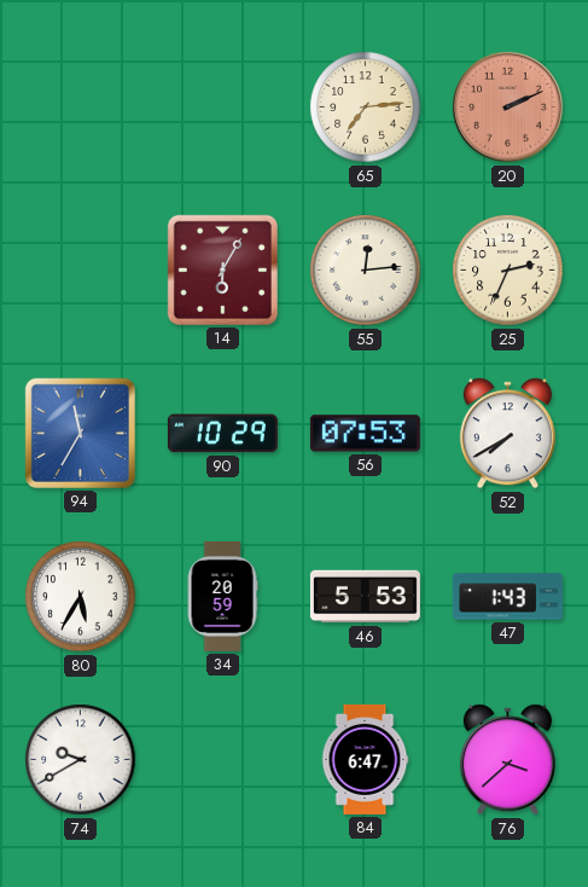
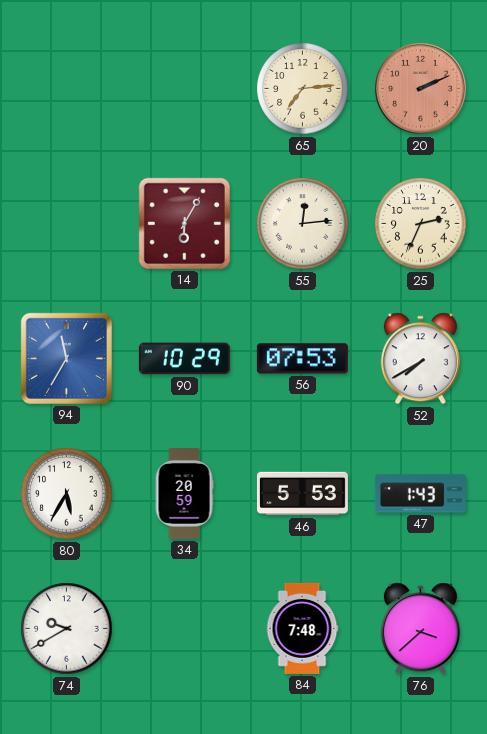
84: 6:47 -> 7:48
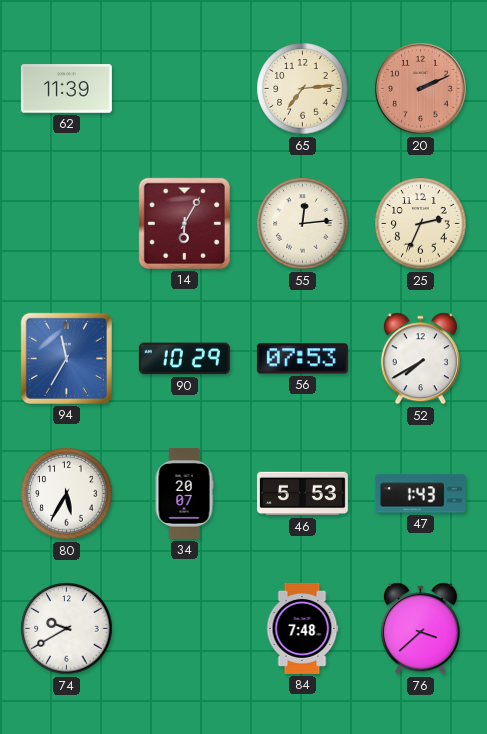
62: none -> 11:39
34: 20:59 -> 20:07
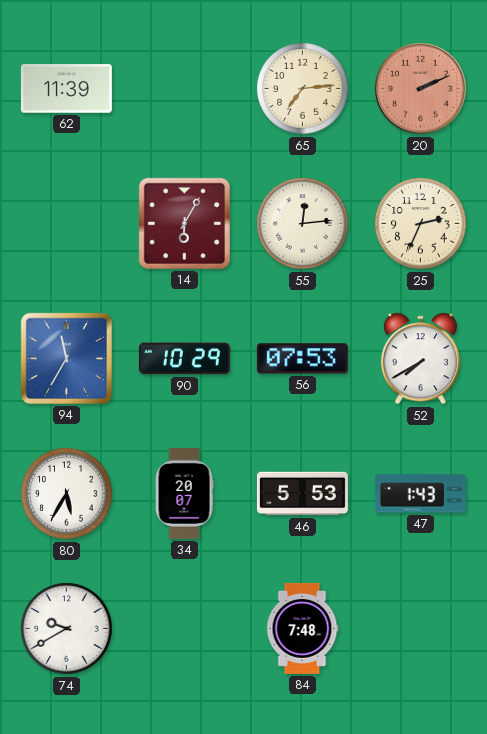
76: 3:38 -> none
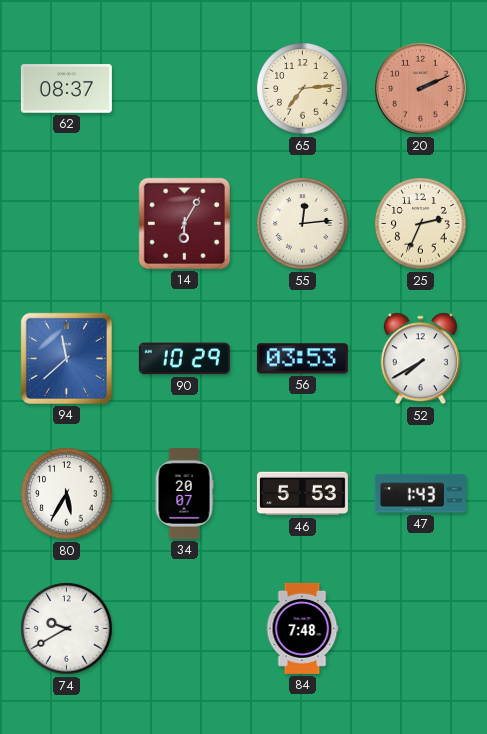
62: 11:39 -> 08:37
94: 11:35 -> 11:38
56: 07:53 -> 03:53
